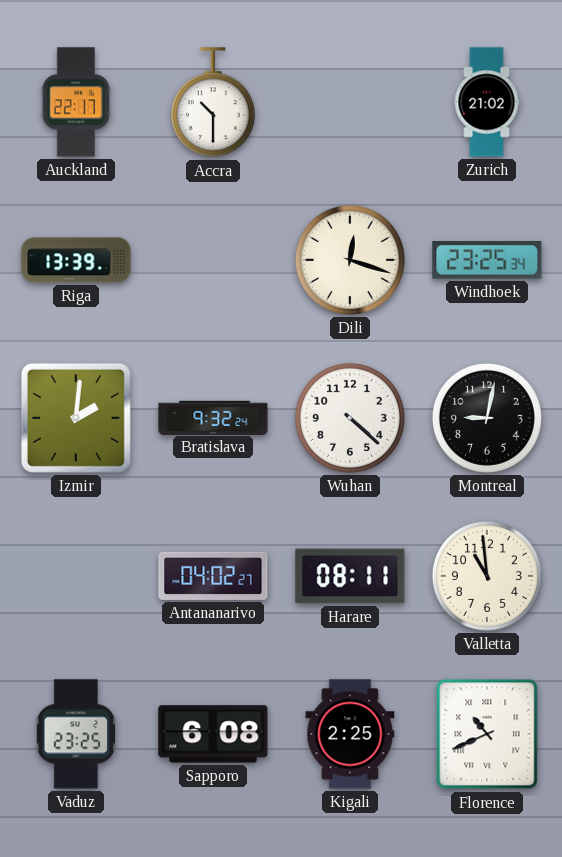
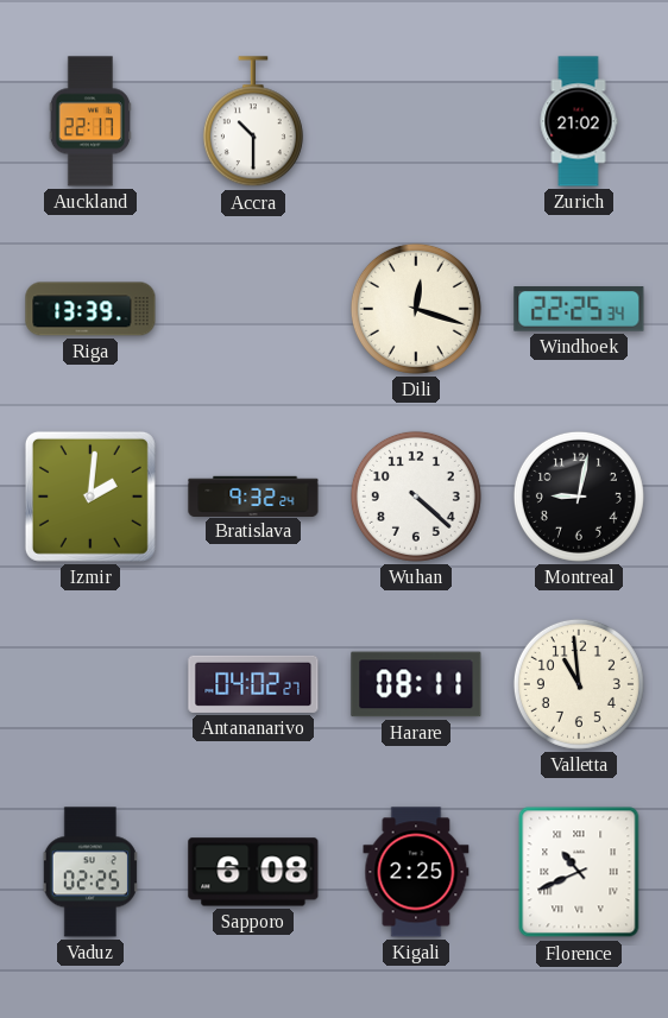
Windhoek: 23:25 -> 22:25
Vaduz: 23:25 -> 02:25
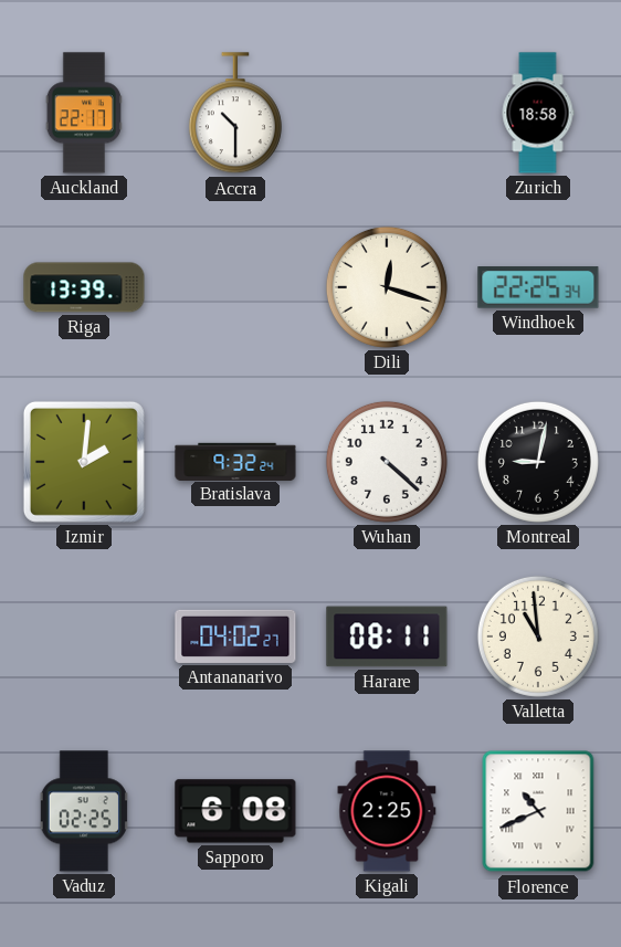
Zurich: 21:02 -> 18:58
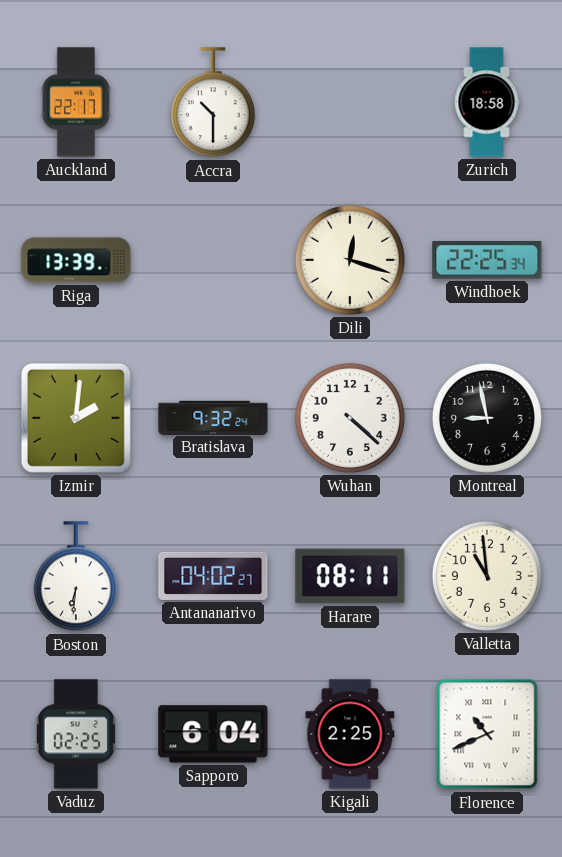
Montreal: 9:02 -> 8:58
Boston: none -> 6:31
Sapporo: 6:08 -> 6:04
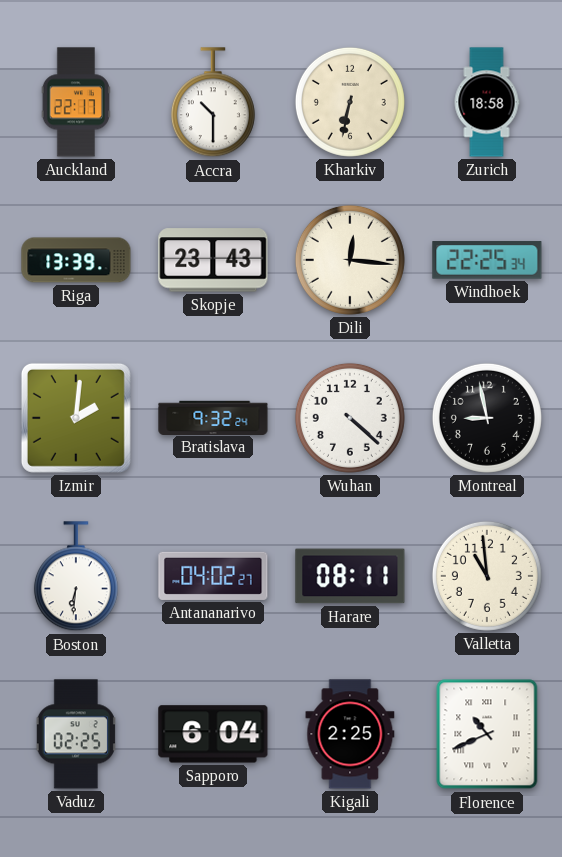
Kharkiv: none -> 6:32
Skopje: none -> 23:43
Dili: 12:18 -> 12:16
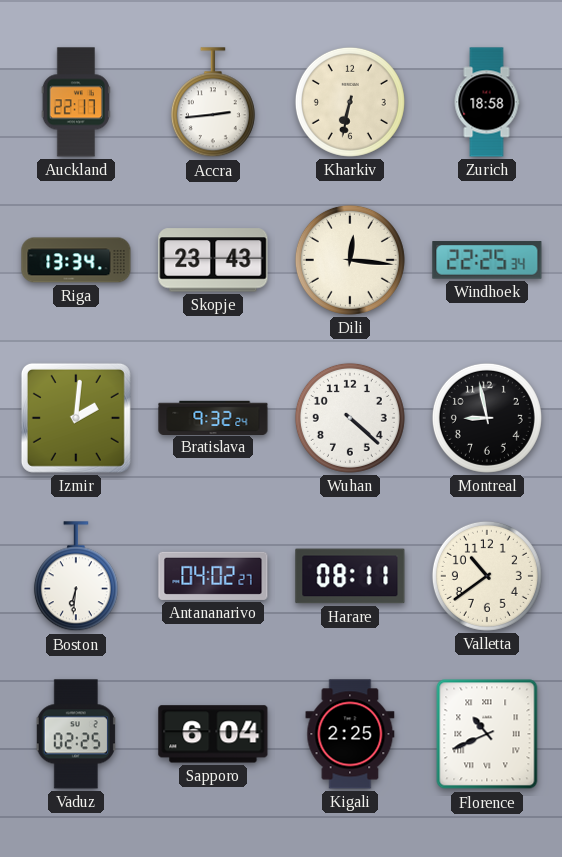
Accra: 10:30 -> 2:44
Riga: 13:39 -> 13:34
Valletta: 10:59 -> 10:39
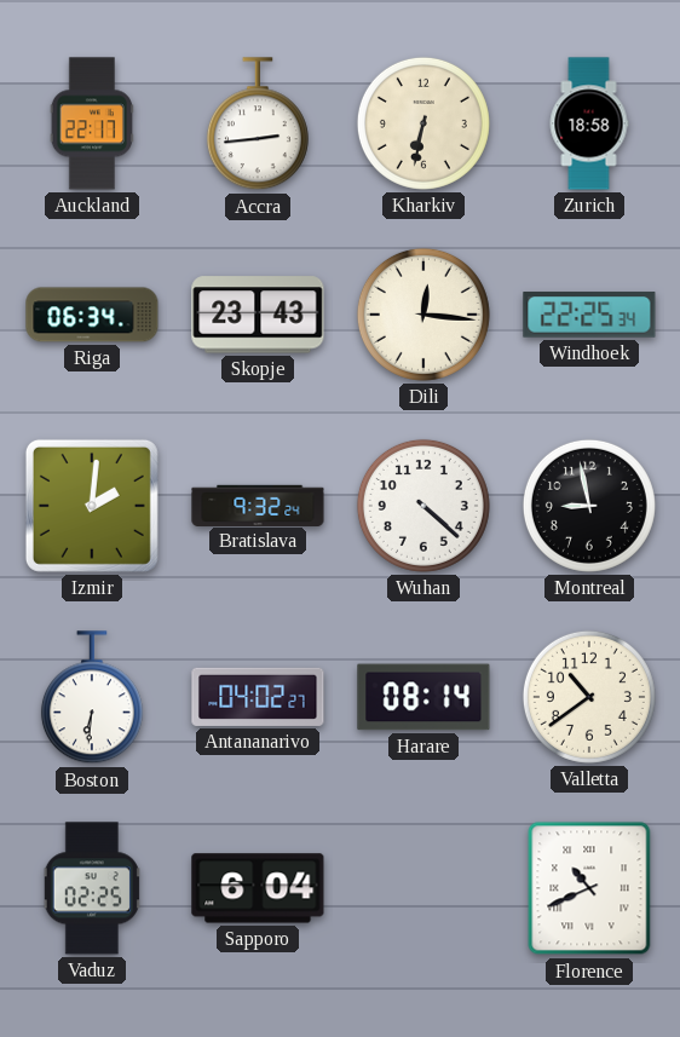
Riga: 13:34 -> 06:34
Harare: 08:11 -> 08:14
Kigali: 2:25 -> none
